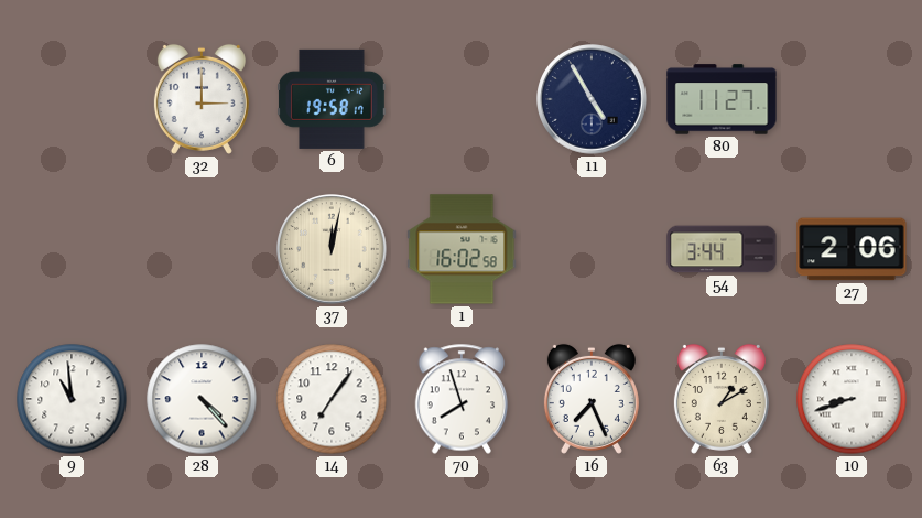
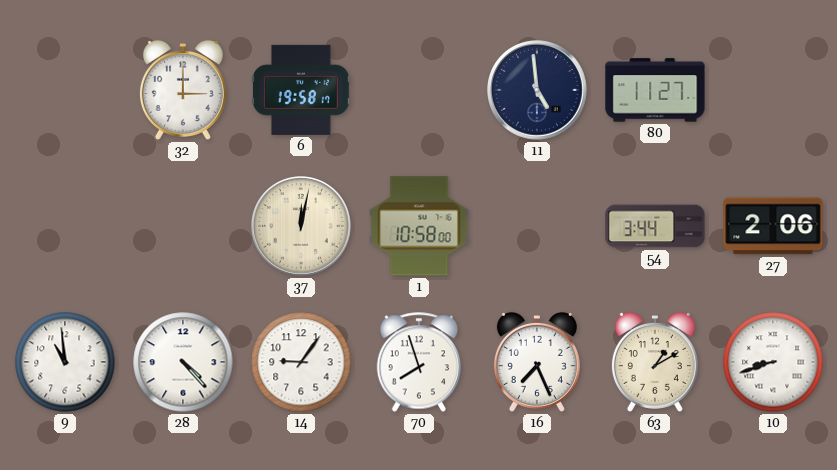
11: 4:55 -> 4:59
1: 16:02 -> 10:58
14: 7:06 -> 9:06
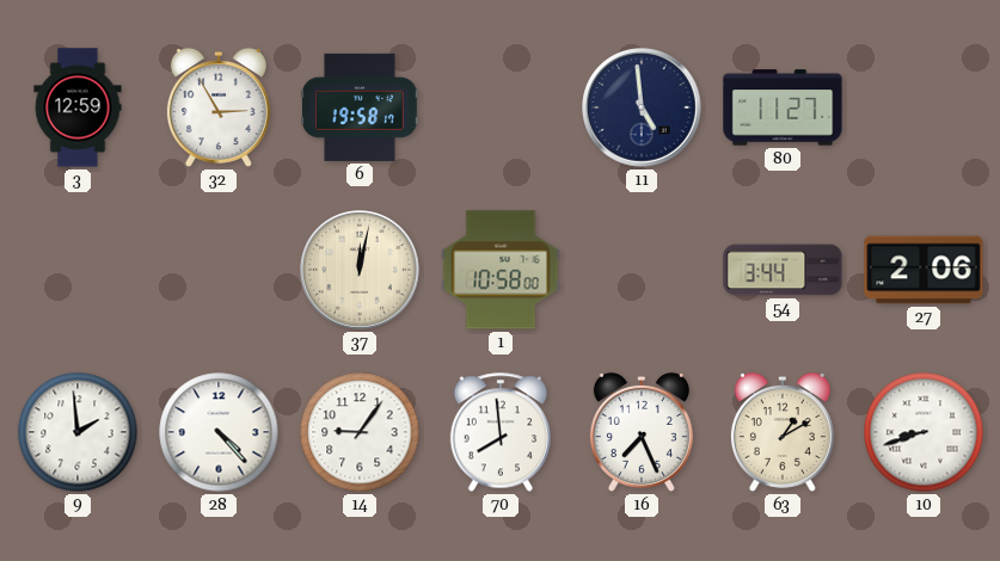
3: none -> 12:59
32: 3:00 -> 2:55
9: 10:59 -> 1:59
70: 7:57 -> 7:59
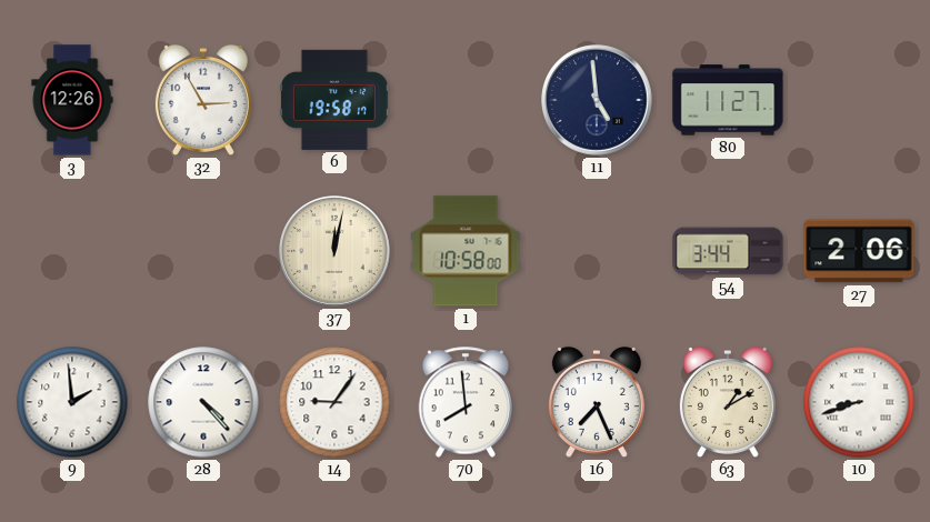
3: 12:59 -> 12:26
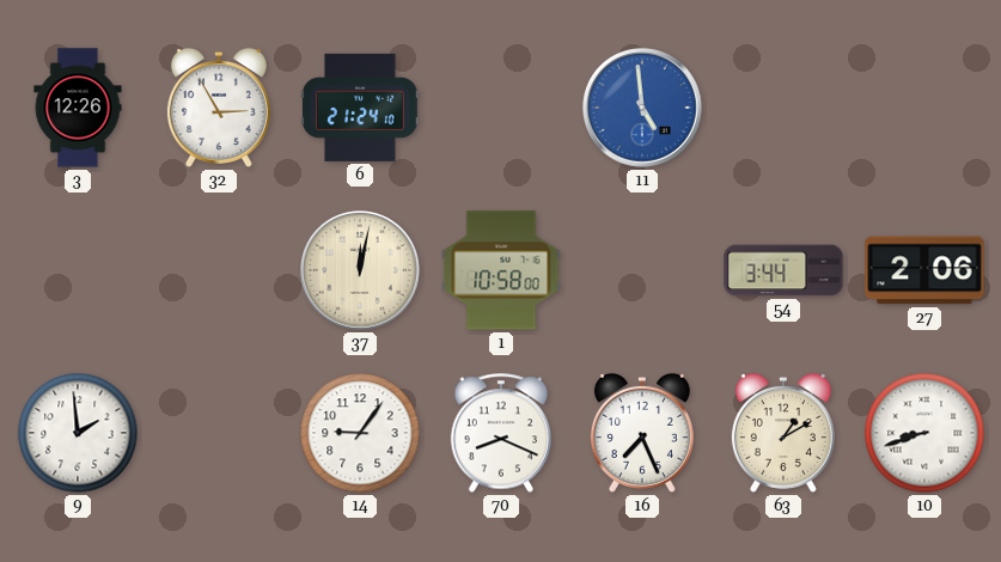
6: 19:58 -> 21:24
11 dial: navy -> blue
80: 11:27 -> none
28: 4:23 -> none
70: 7:59 -> 8:19
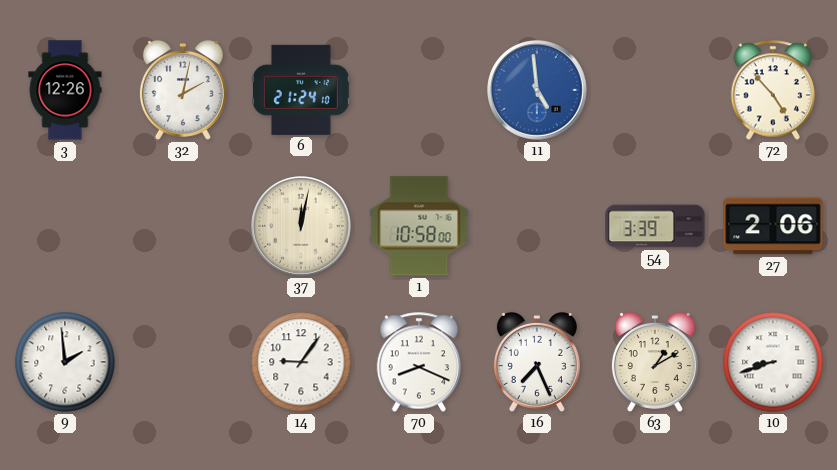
32: 2:55 -> 2:02
72: none -> 4:53
54: 3:44 -> 3:39
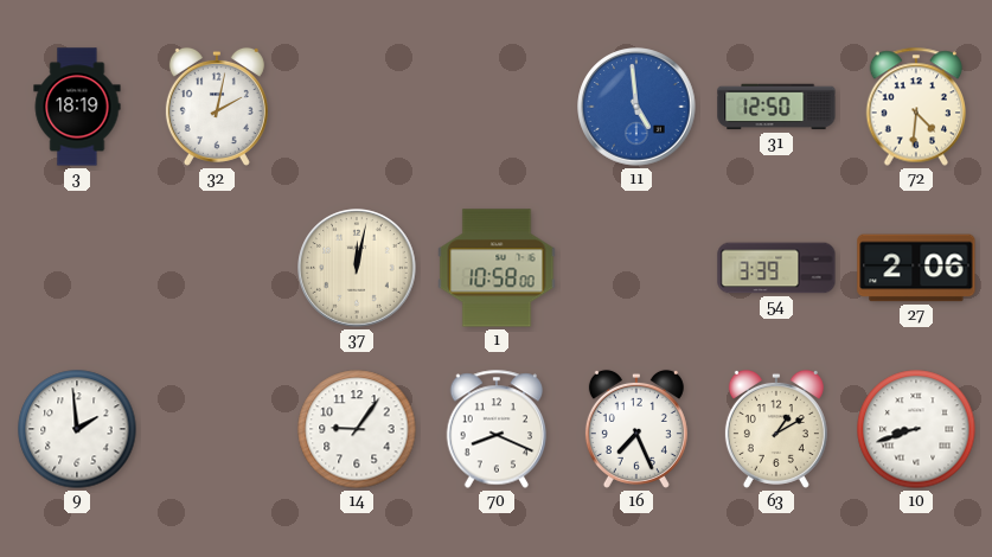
3: 12:26 -> 18:19
6: 21:24 -> none
31: none -> 12:50
72: 4:53 -> 4:31
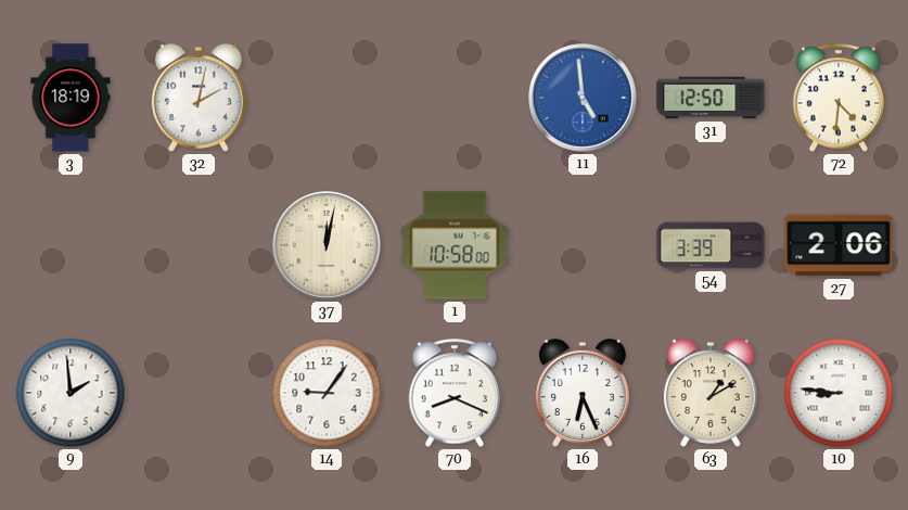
16: 7:26 -> 6:26
10: 8:42 -> 8:46
